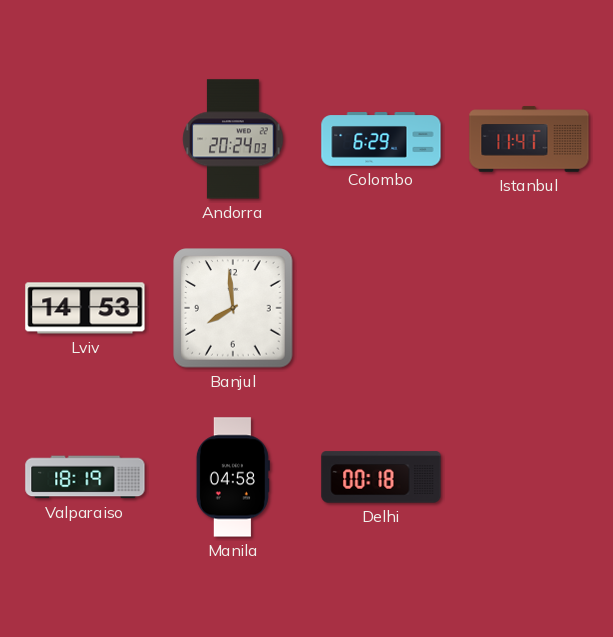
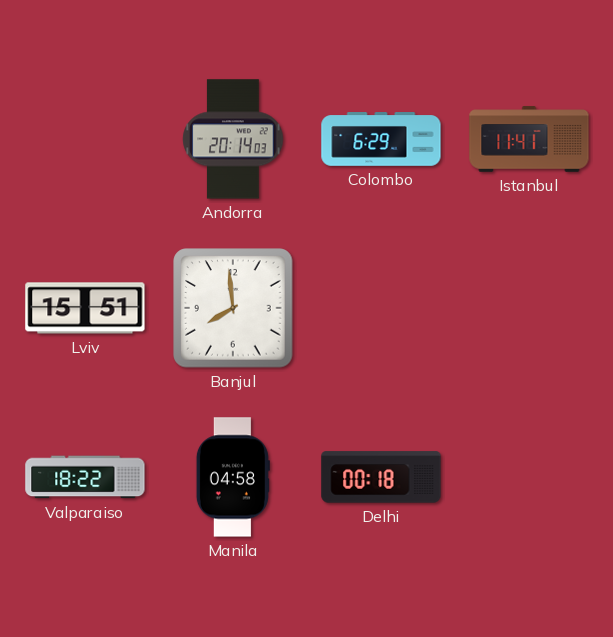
Andorra: 20:24 -> 20:14
Lviv: 14:53 -> 15:51
Valparaiso: 18:19 -> 18:22
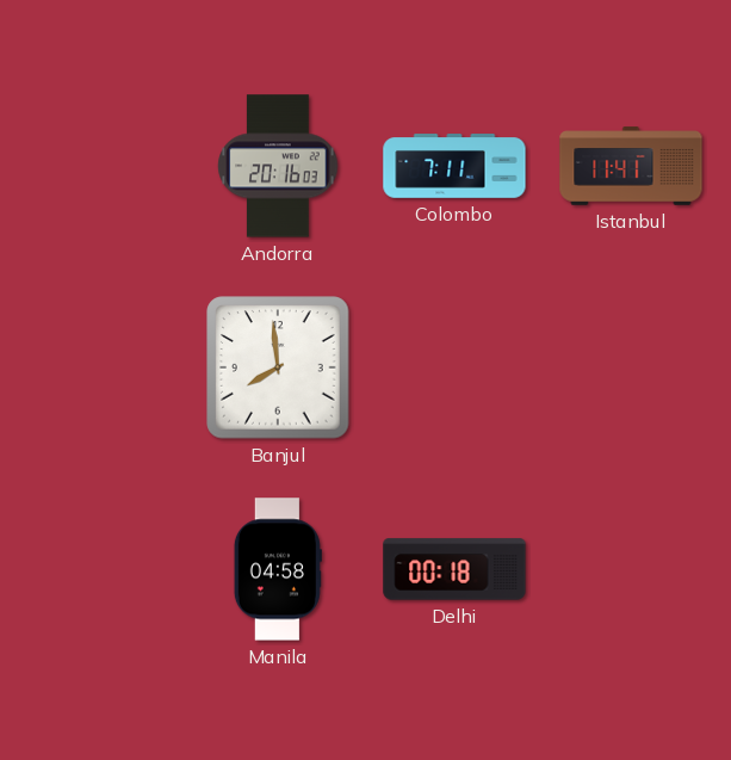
Andorra: 20:14 -> 20:16
Colombo: 6:29 -> 7:11
Lviv: 15:51 -> none
Valparaiso: 18:22 -> none
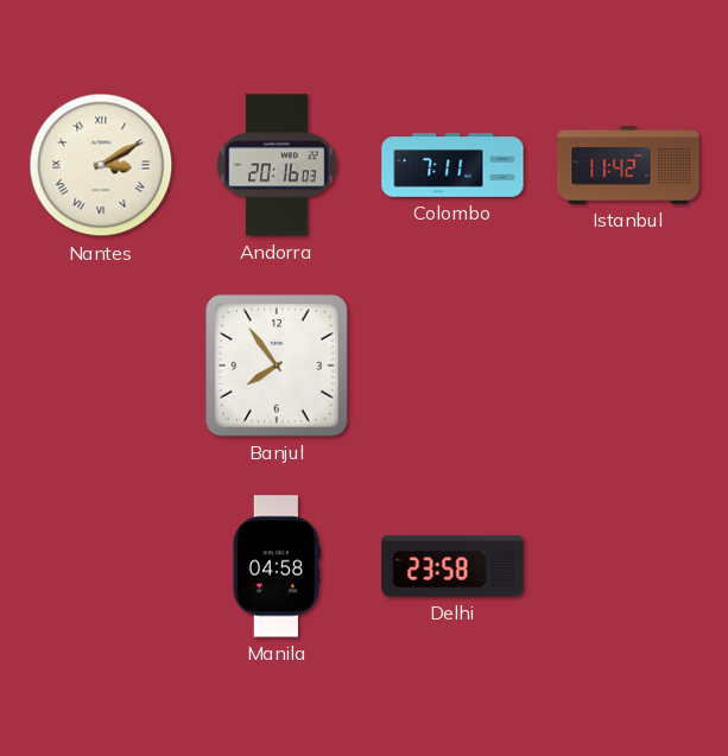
Nantes: none -> 3:10
Istanbul: 11:41 -> 11:42
Banjul: 7:59 -> 7:54
Delhi: 00:18 -> 23:58
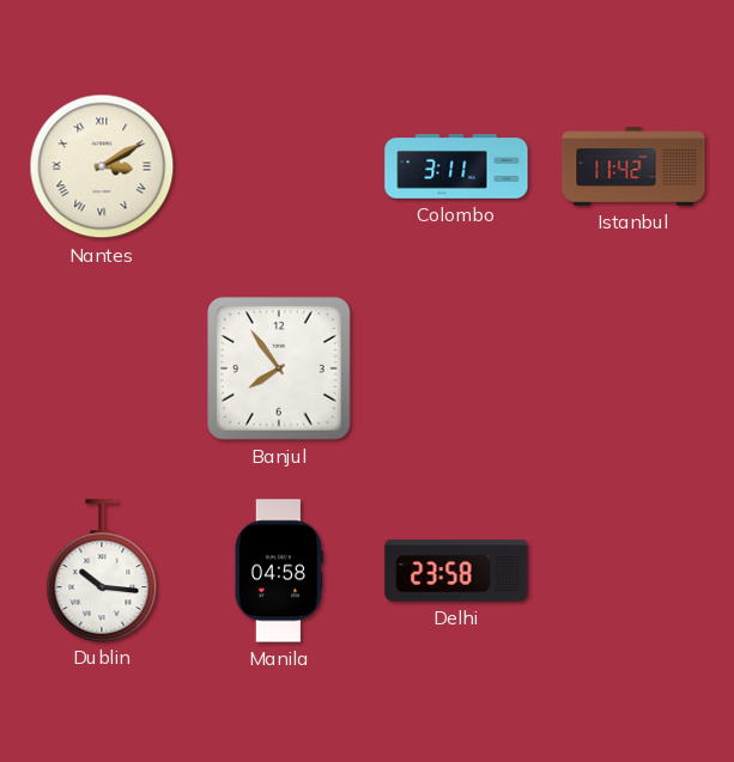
Andorra: 20:16 -> none
Colombo: 7:11 -> 3:11
Dublin: none -> 10:16
